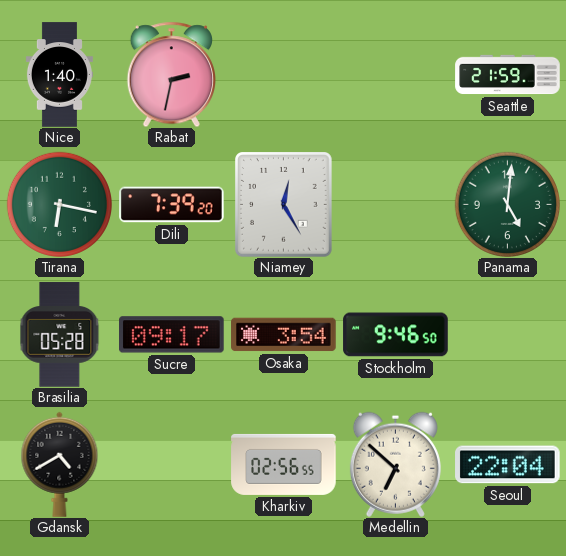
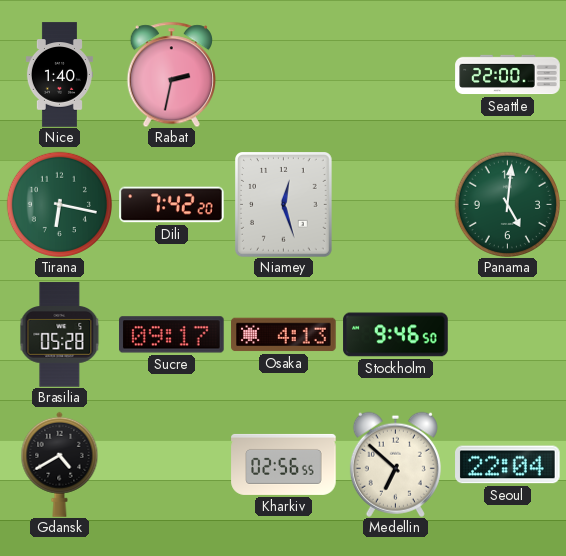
Seattle: 21:59 -> 22:00
Dili: 7:39 -> 7:42
Niamey: 12:25 -> 12:27
Osaka: 3:54 -> 4:13
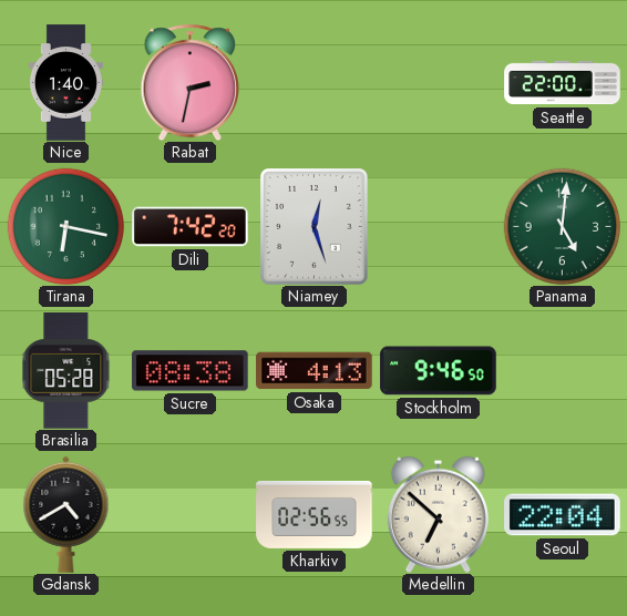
Sucre: 09:17 -> 08:38
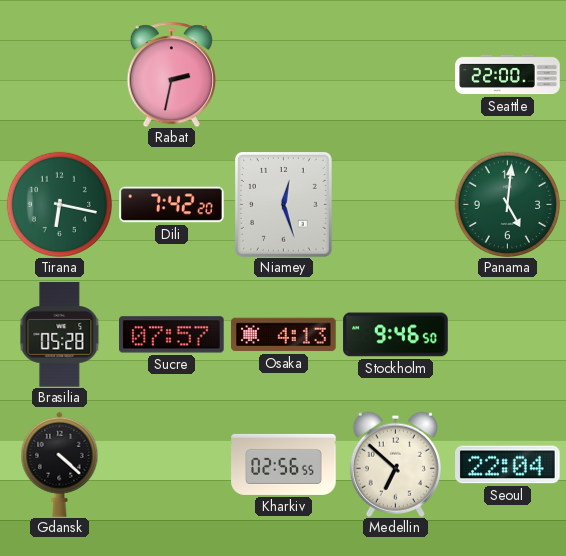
Nice: 1:40 -> none
Sucre: 08:38 -> 07:57
Gdansk: 4:40 -> 4:22
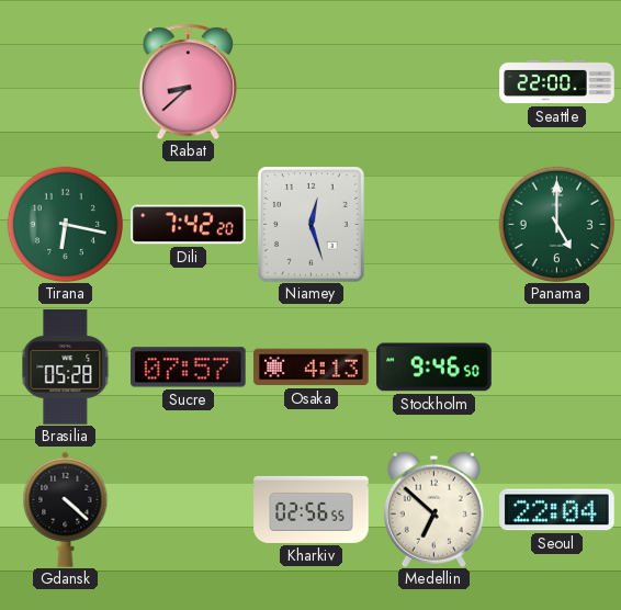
Rabat: 2:32 -> 8:38
Panama: 5:01 -> 5:00
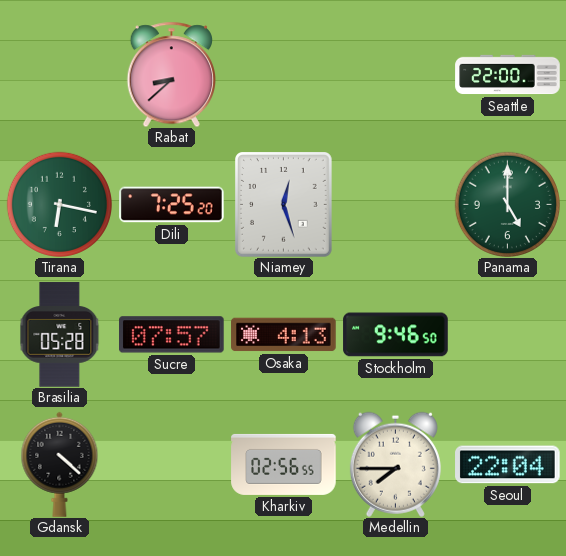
Dili: 7:42 -> 7:25
Medellin: 6:52 -> 7:45
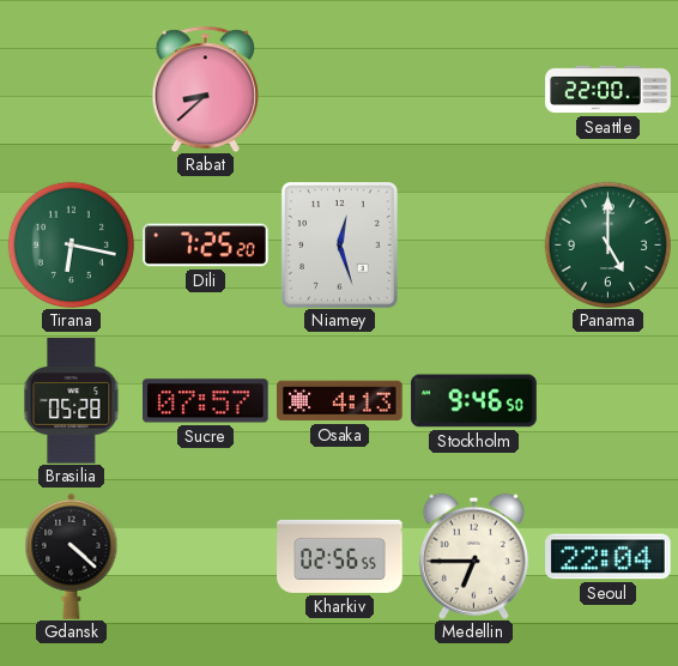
Medellin: 7:45 -> 6:45
